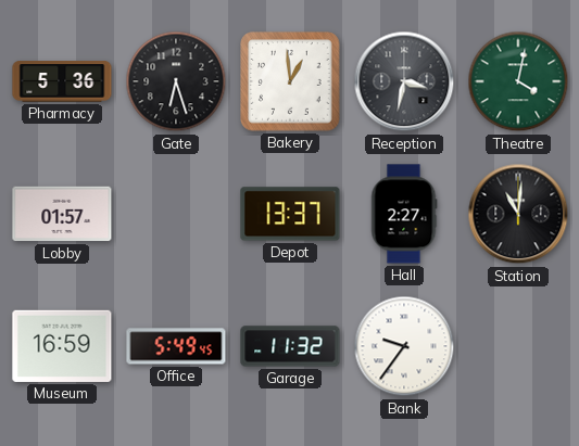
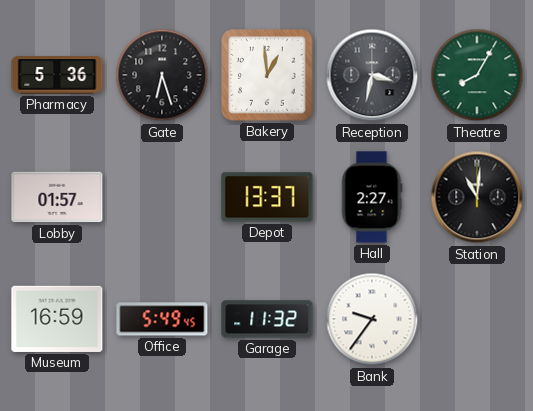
Theatre: 4:02 -> 8:05
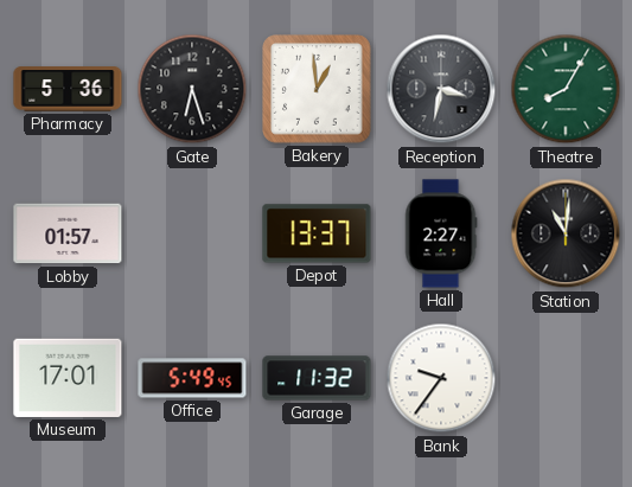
Museum: 16:59 -> 17:01
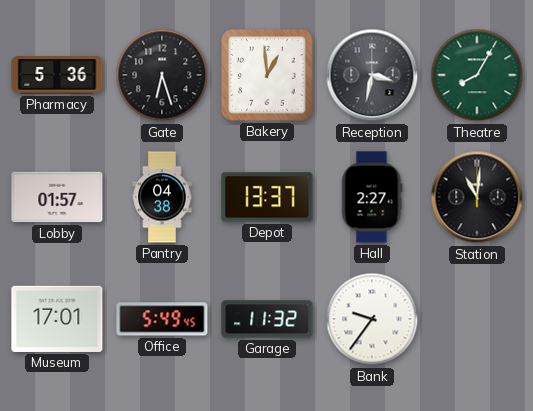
Pantry: none -> 04:38
